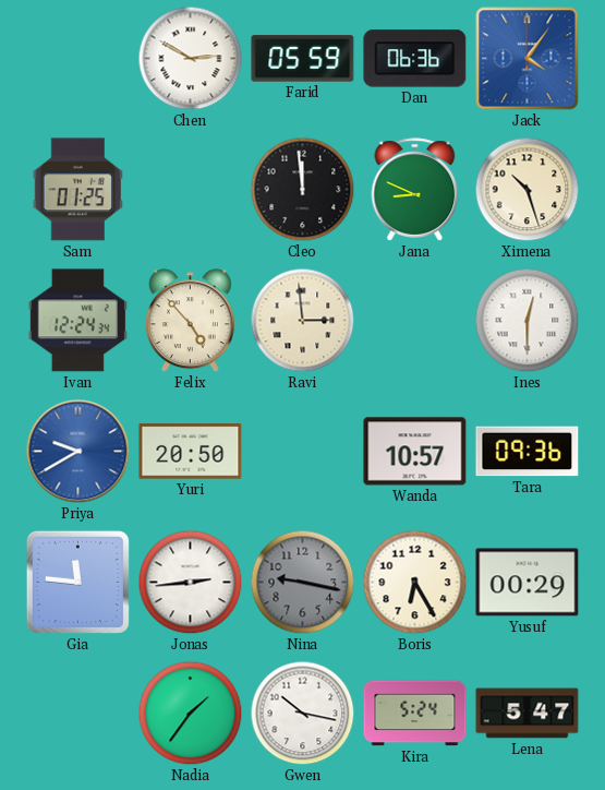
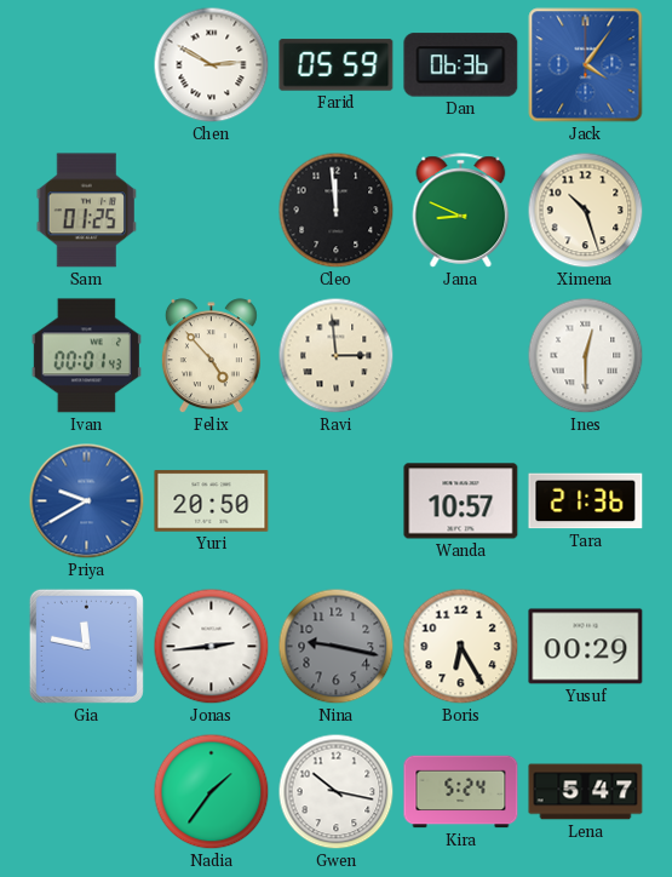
Ivan: 12:24 -> 00:01
Tara: 09:36 -> 21:36
Gia: 11:46 -> 11:47
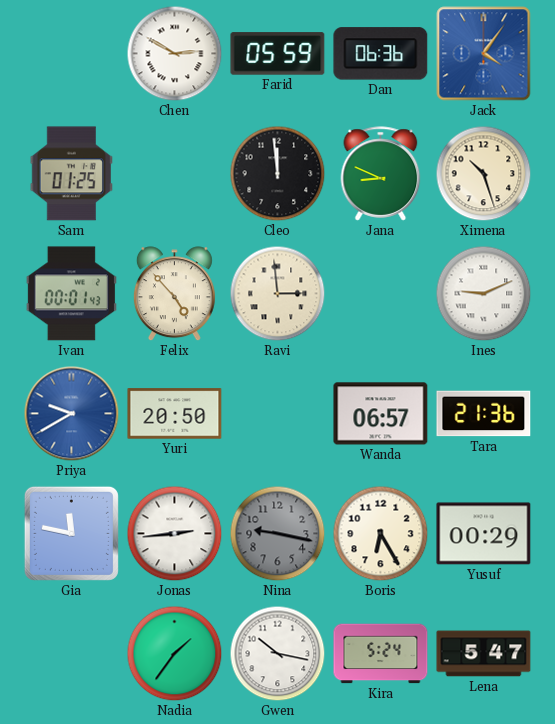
Ines: 12:30 -> 9:11
Wanda: 10:57 -> 06:57
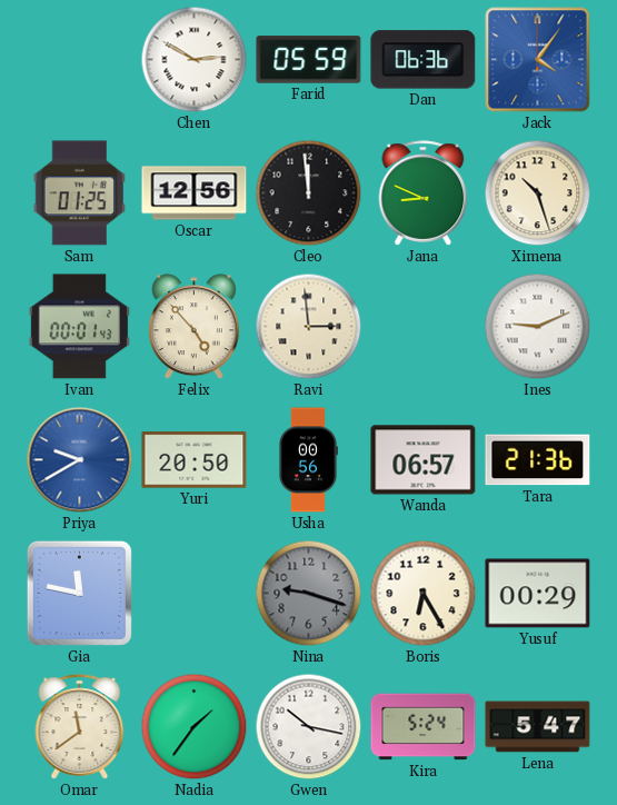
Oscar: none -> 12:56
Usha: none -> 00:56
Jonas: 2:44 -> none
Nina: 9:17 -> 9:18
Omar: none -> 11:39
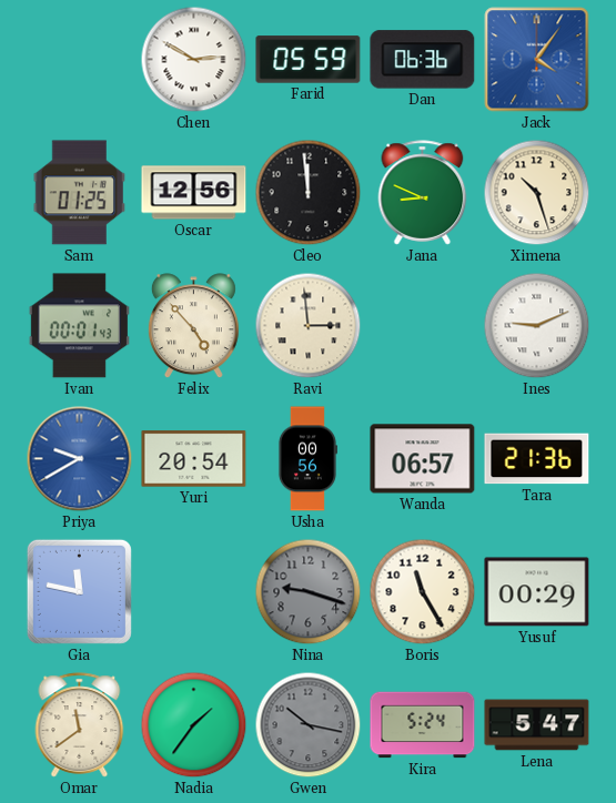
Yuri: 20:50 -> 20:54
Boris: 6:25 -> 11:25
Gwen dial: white -> grey
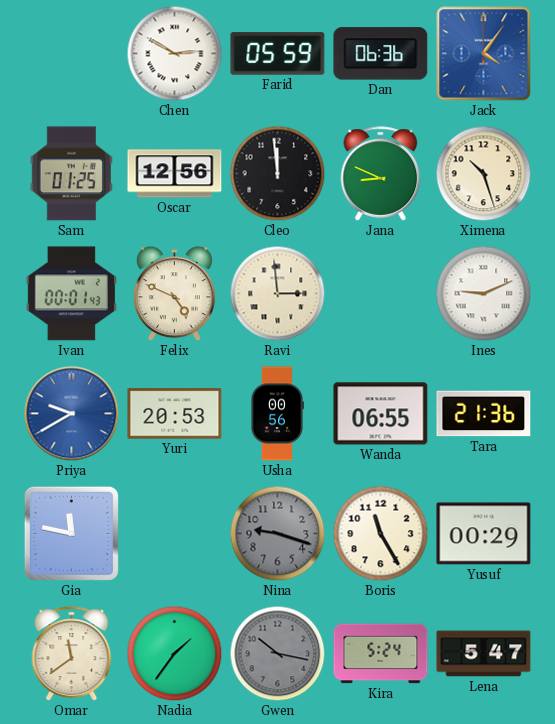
Felix: 4:53 -> 4:49
Yuri: 20:54 -> 20:53
Wanda: 06:57 -> 06:55
